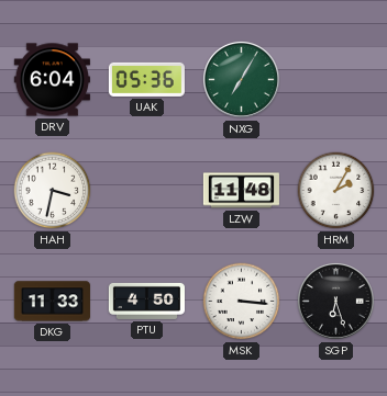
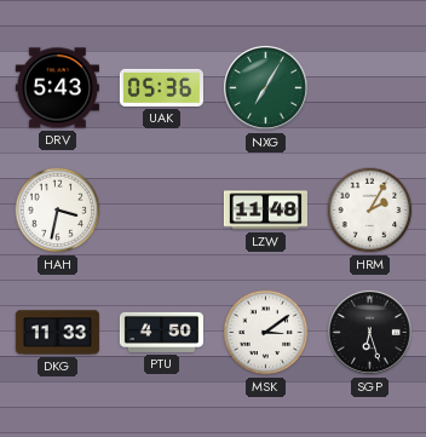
DRV: 6:04 -> 5:43
MSK: 3:16 -> 3:09
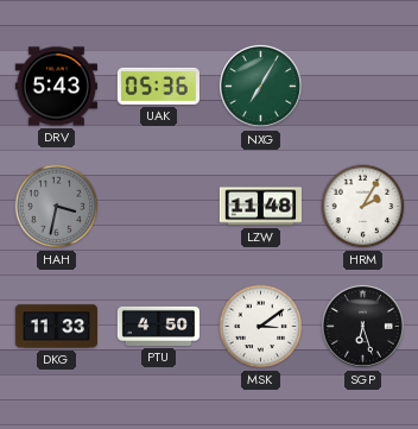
HAH dial: white -> grey
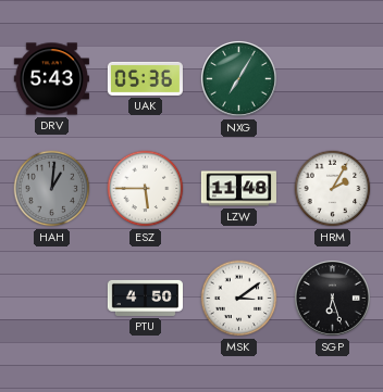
HAH: 3:32 -> 1:01
ESZ: none -> 5:45
DKG: 11:33 -> none
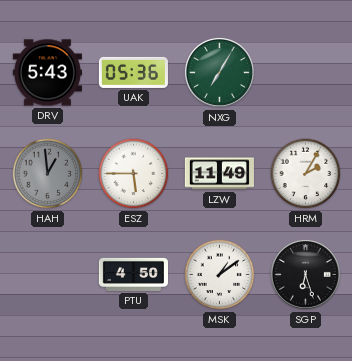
HAH: 1:01 -> 12:59
LZW: 11:48 -> 11:49
MSK: 3:09 -> 1:09
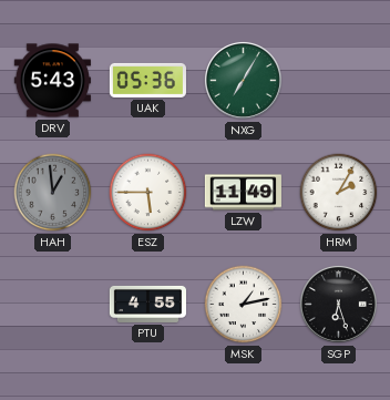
PTU: 4:50 -> 4:55
MSK: 1:09 -> 1:13
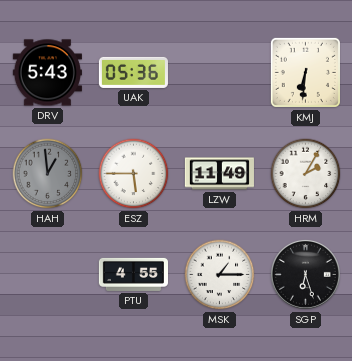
NXG: 7:05 -> none
KMJ: none -> 6:31
MSK: 1:13 -> 1:15
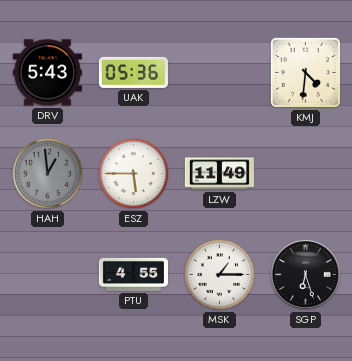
KMJ: 6:31 -> 4:31
HRM: 2:05 -> none
